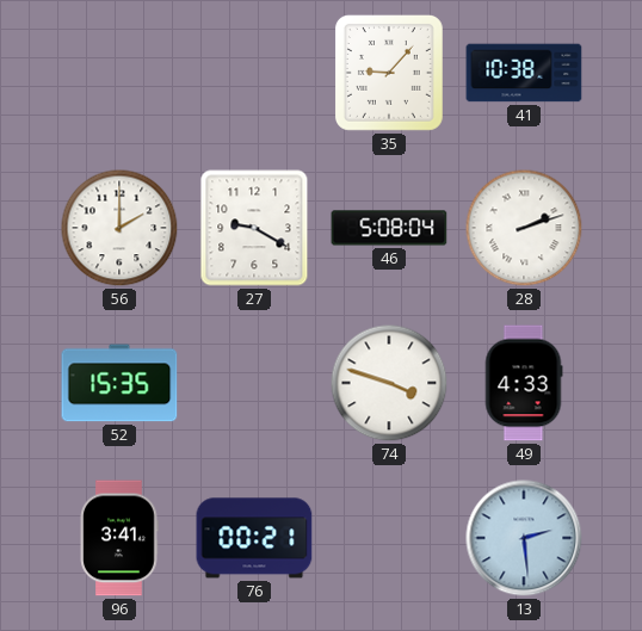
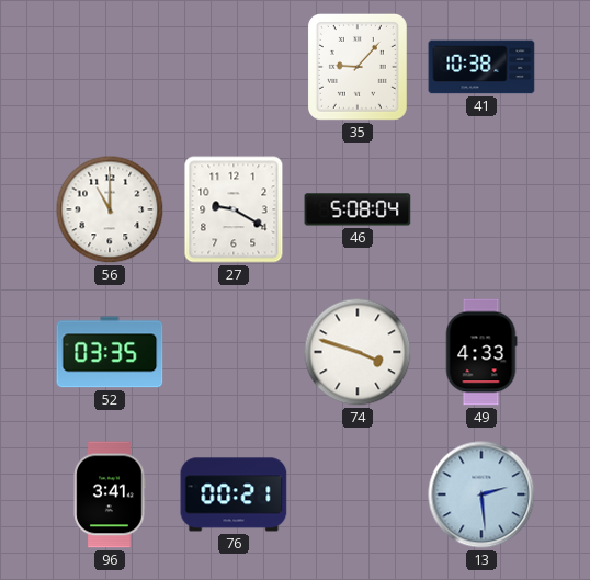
56: 2:00 -> 11:00
28: 2:12 -> none
52: 15:35 -> 03:35
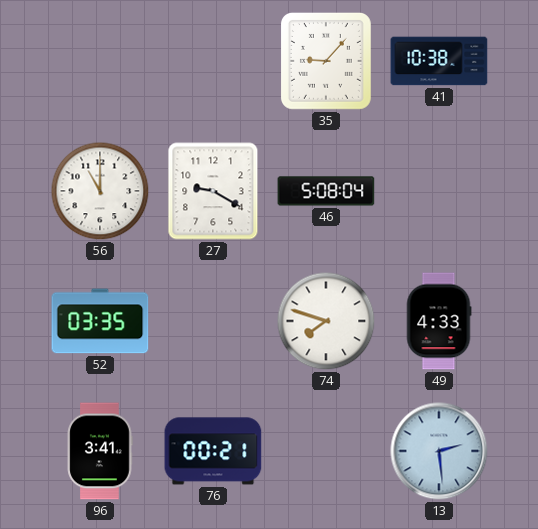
74: 3:48 -> 7:48
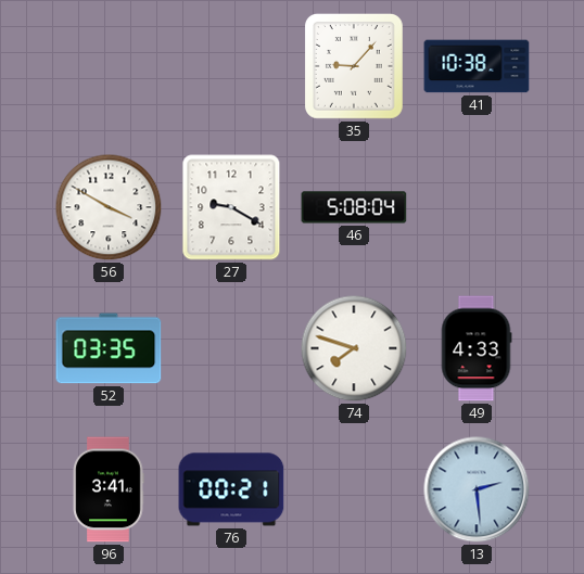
56: 11:00 -> 3:50
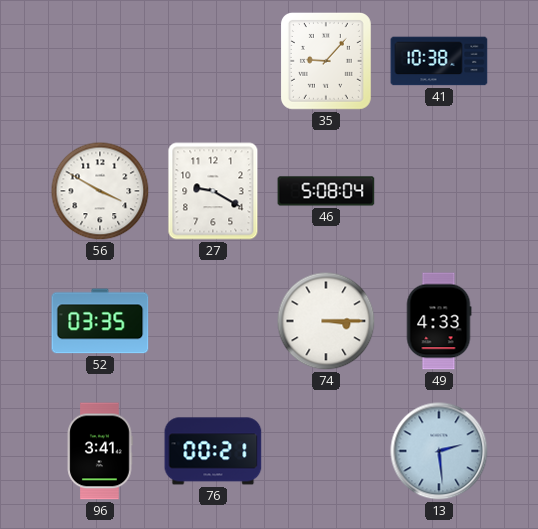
74: 7:48 -> 3:15
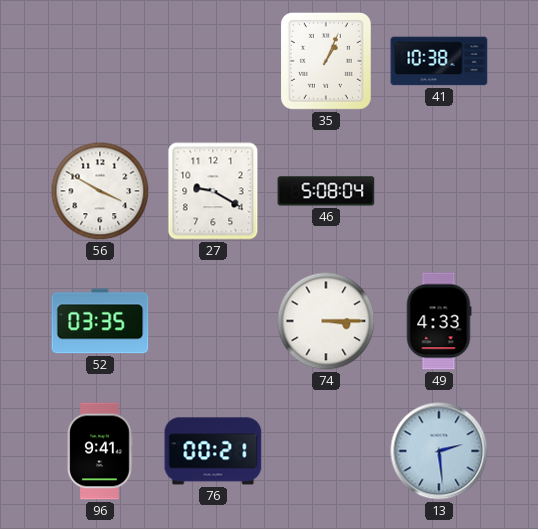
35: 9:07 -> 1:04
96: 3:41 -> 9:41
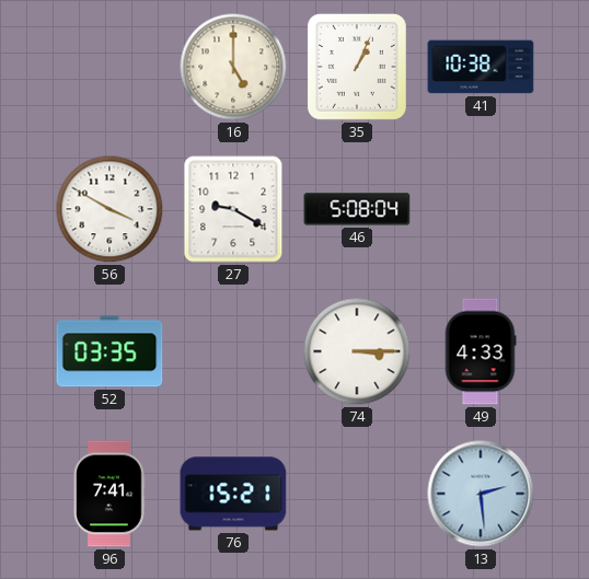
16: none -> 5:00
96: 9:41 -> 7:41
76: 00:21 -> 15:21
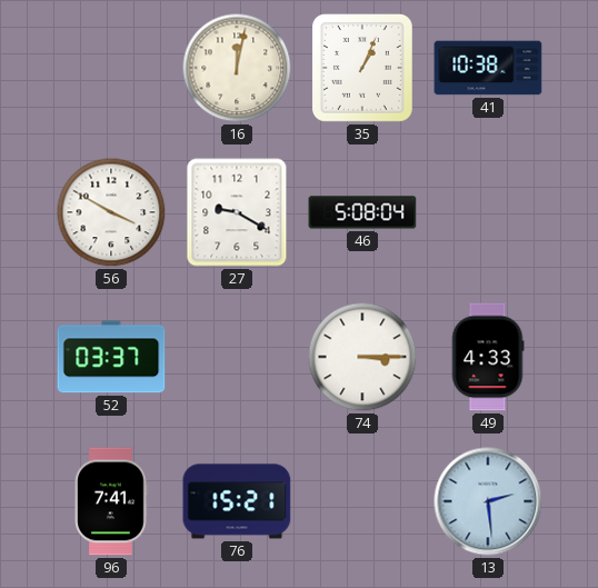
16: 5:00 -> 12:02
52: 03:35 -> 03:37
